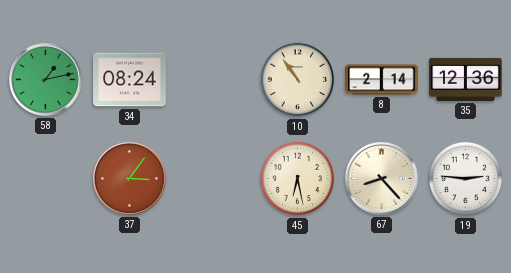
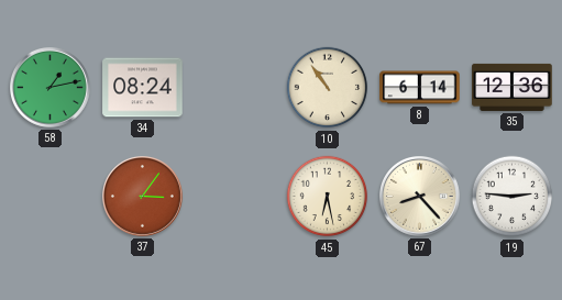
8: 2:14 -> 6:14
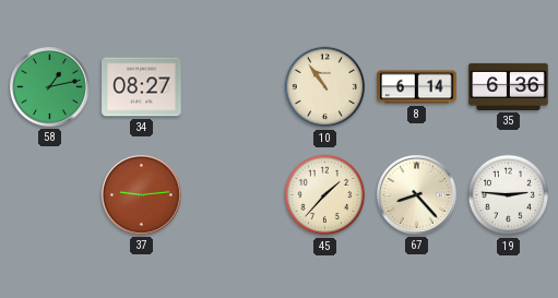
34: 08:24 -> 08:27
35: 12:36 -> 6:36
37: 3:06 -> 9:14
45: 6:28 -> 1:37
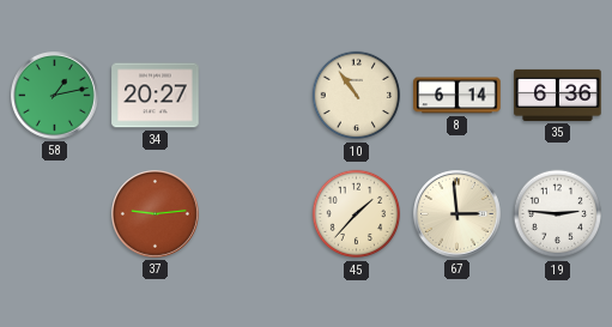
34: 08:27 -> 20:27
67: 8:23 -> 2:59
